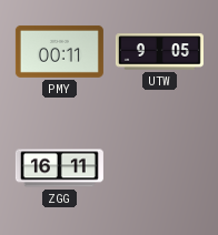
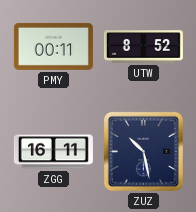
UTW: 9:05 -> 8:52
ZUZ: none -> 10:28
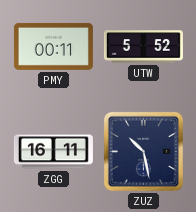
UTW: 8:52 -> 5:52
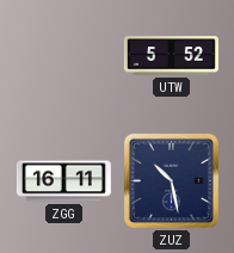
PMY: 00:11 -> none
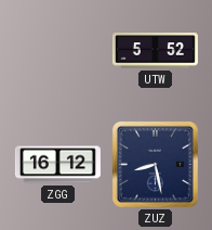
ZGG: 16:11 -> 16:12
ZUZ: 10:28 -> 8:28
